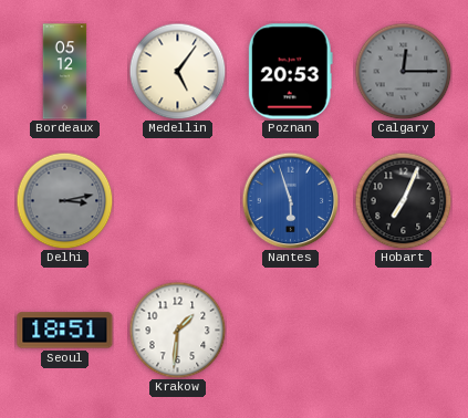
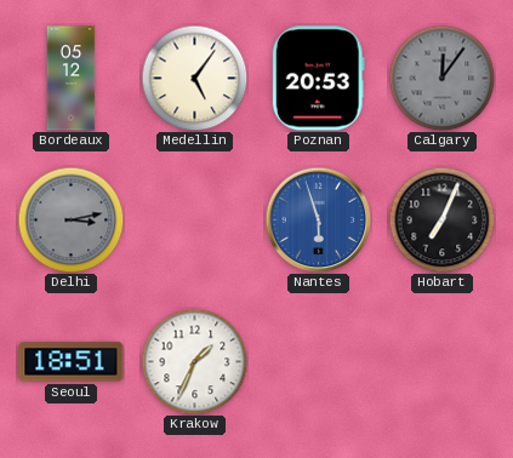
Calgary: 12:15 -> 12:06
Krakow: 1:31 -> 1:34
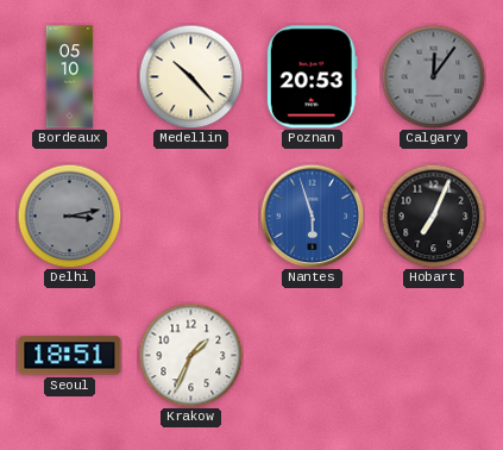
Bordeaux: 05:12 -> 05:10
Medellin: 5:06 -> 10:23
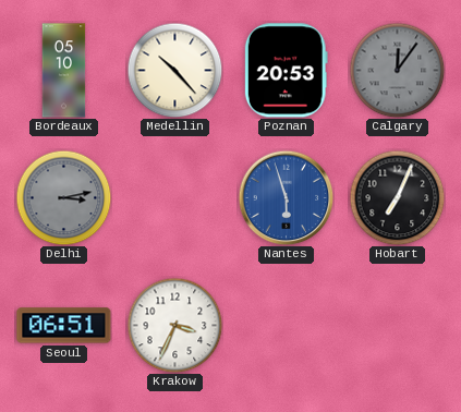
Seoul: 18:51 -> 06:51
Krakow: 1:34 -> 3:34
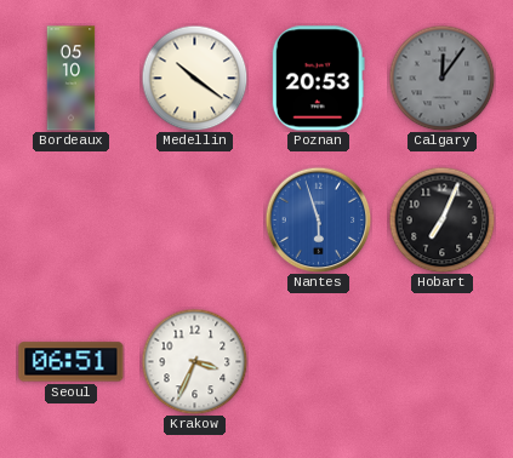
Medellin: 10:23 -> 10:21
Delhi: 3:13 -> none
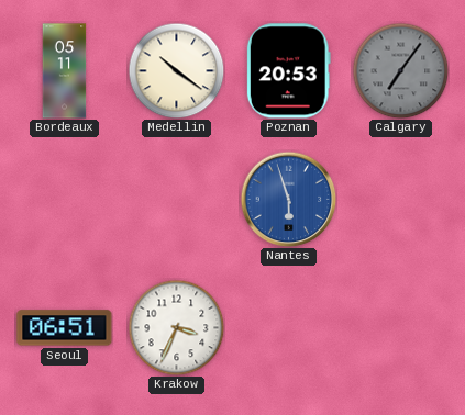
Bordeaux: 05:10 -> 05:11
Calgary: 12:06 -> 7:06
Hobart: 7:04 -> none
